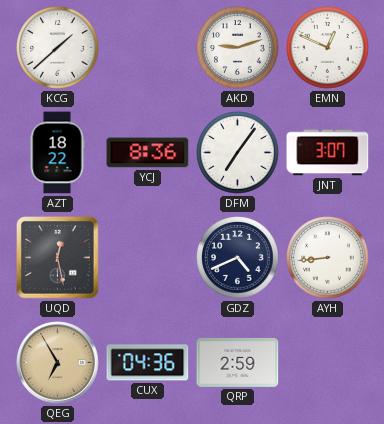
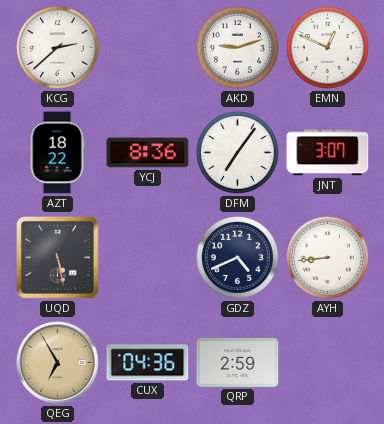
KCG: 1:38 -> 2:38
UQD: 12:28 -> 5:28
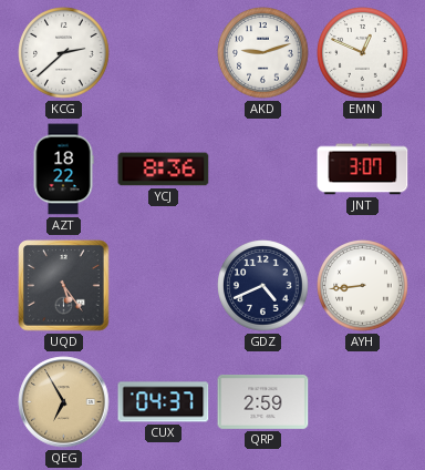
DFM: 7:06 -> none
UQD: 5:28 -> 5:24
CUX: 04:36 -> 04:37
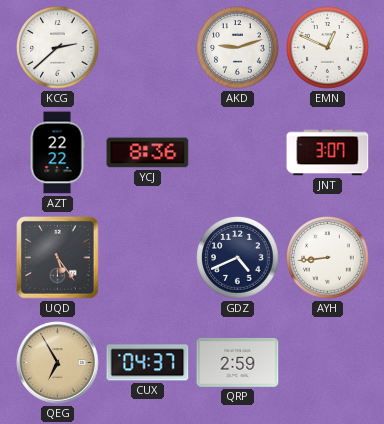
AZT: 18:22 -> 22:22
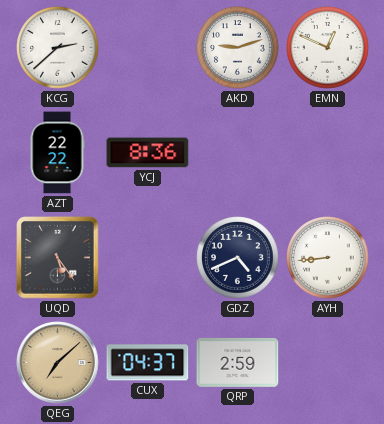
JNT: 3:07 -> none
QEG: 6:55 -> 7:08
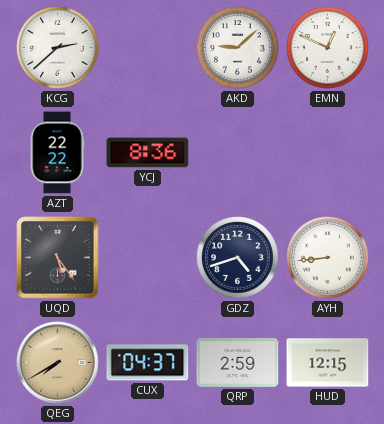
AKD: 9:12 -> 9:08
GDZ: 4:41 -> 4:42
QEG: 7:08 -> 7:40
HUD: none -> 12:15
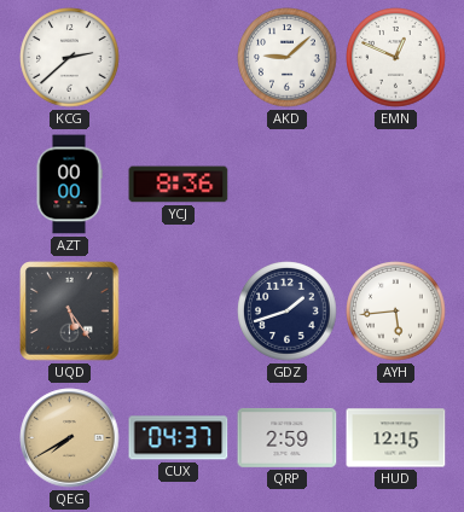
AZT: 22:22 -> 00:00
GDZ: 4:42 -> 1:42
AYH: 8:44 -> 5:44
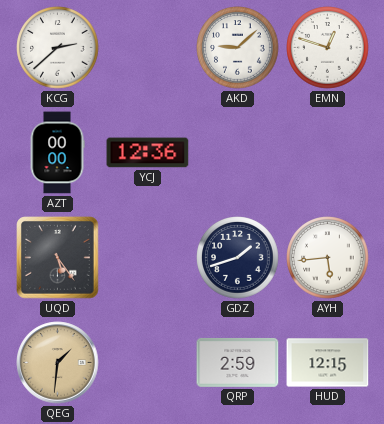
EMN: 12:49 -> 12:48
YCJ: 8:36 -> 12:36
QEG: 7:40 -> 1:31
CUX: 04:37 -> none
